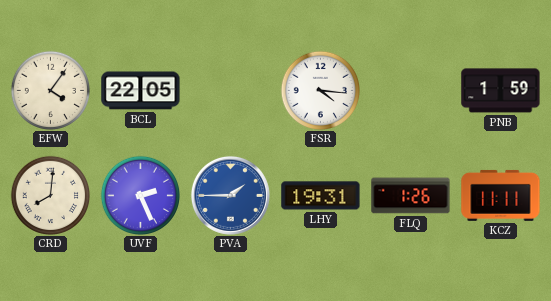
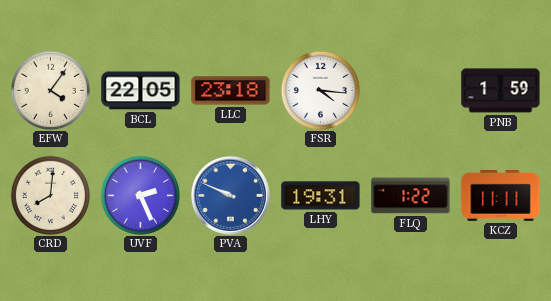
LLC: none -> 23:18
PVA: 1:45 -> 9:49
FLQ: 1:26 -> 1:22
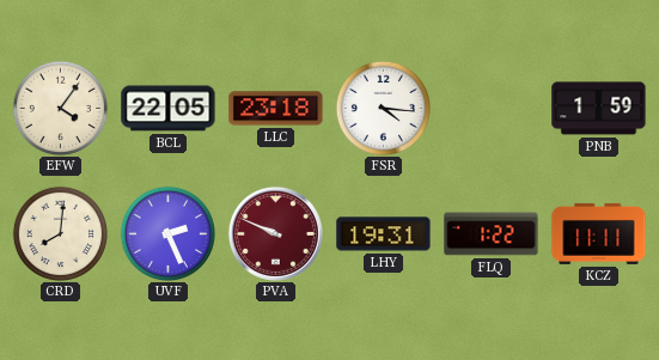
PVA dial: blue -> burgundy
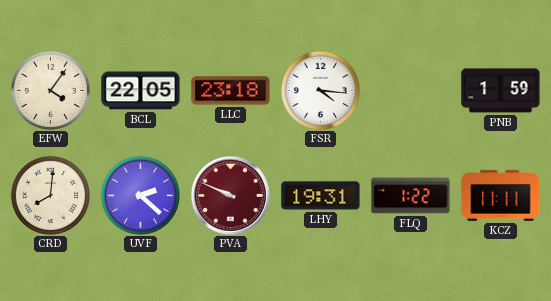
UVF: 2:26 -> 2:22
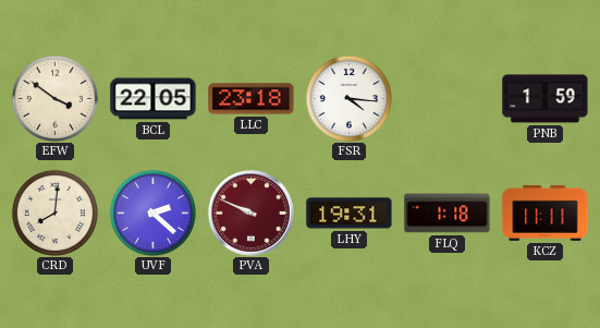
EFW: 4:06 -> 3:51
FLQ: 1:22 -> 1:18
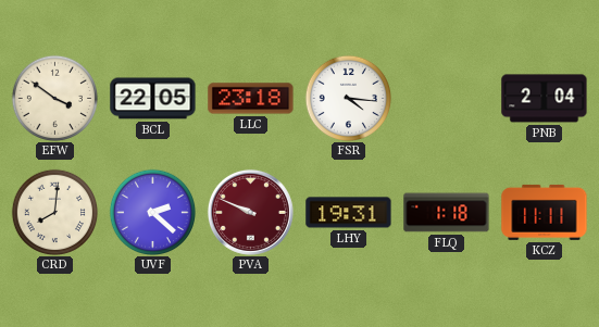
PNB: 1:59 -> 2:04
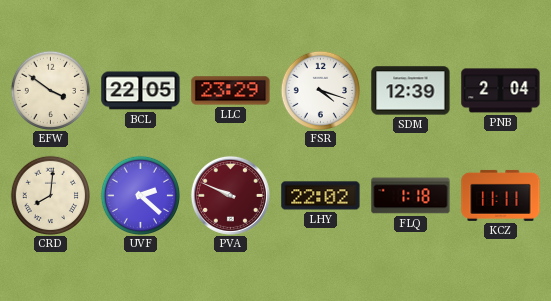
LLC: 23:18 -> 23:29
FSR: 4:16 -> 4:18
SDM: none -> 12:39
LHY: 19:31 -> 22:02
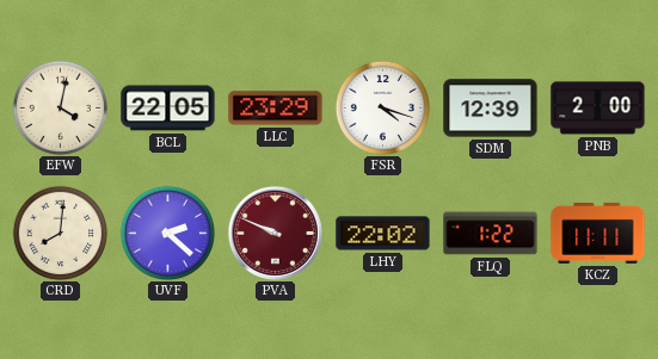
EFW: 3:51 -> 4:02
PNB: 2:04 -> 2:00
FLQ: 1:18 -> 1:22
